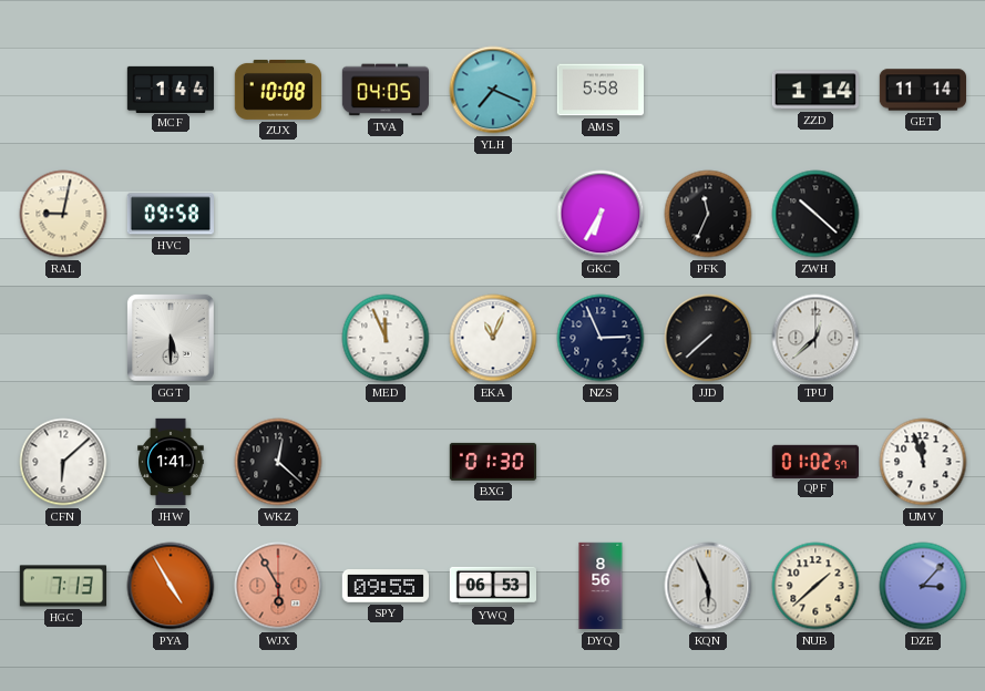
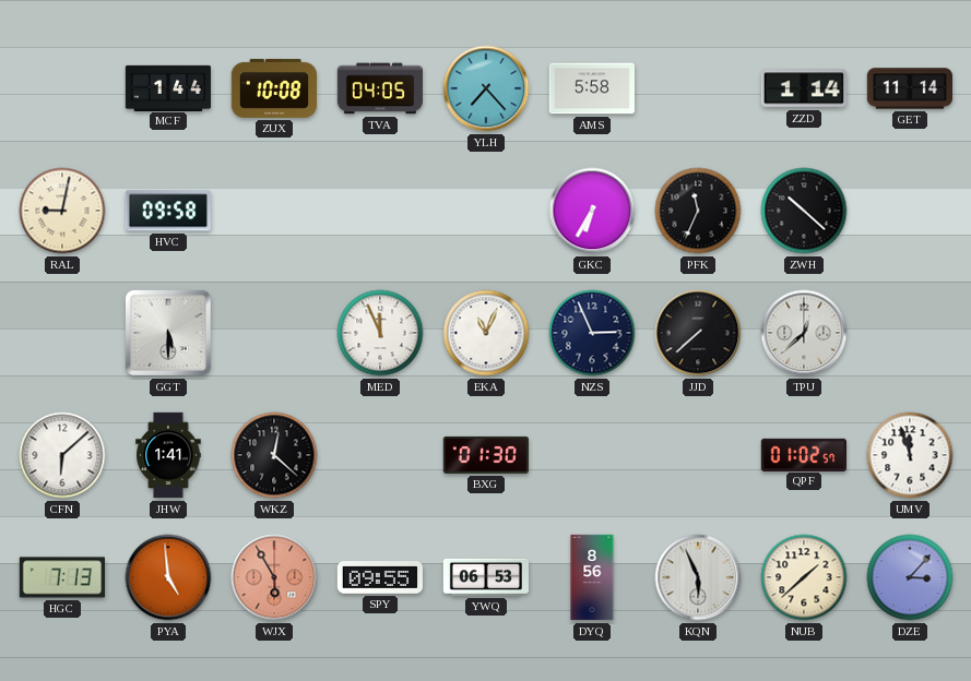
YLH: 7:19 -> 7:23
PYA: 4:55 -> 4:59
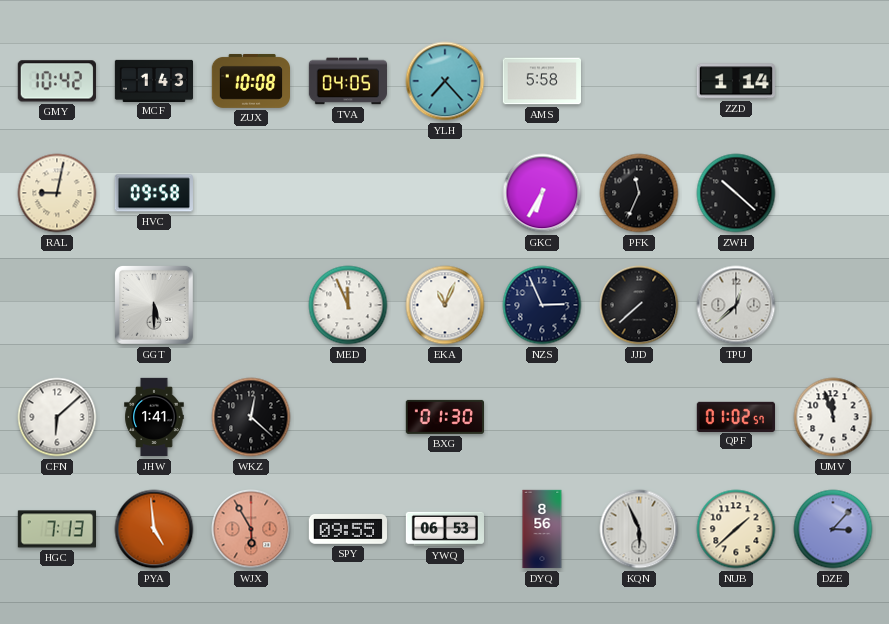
GMY: none -> 10:42
MCF: 1:44 -> 1:43
GET: 11:14 -> none
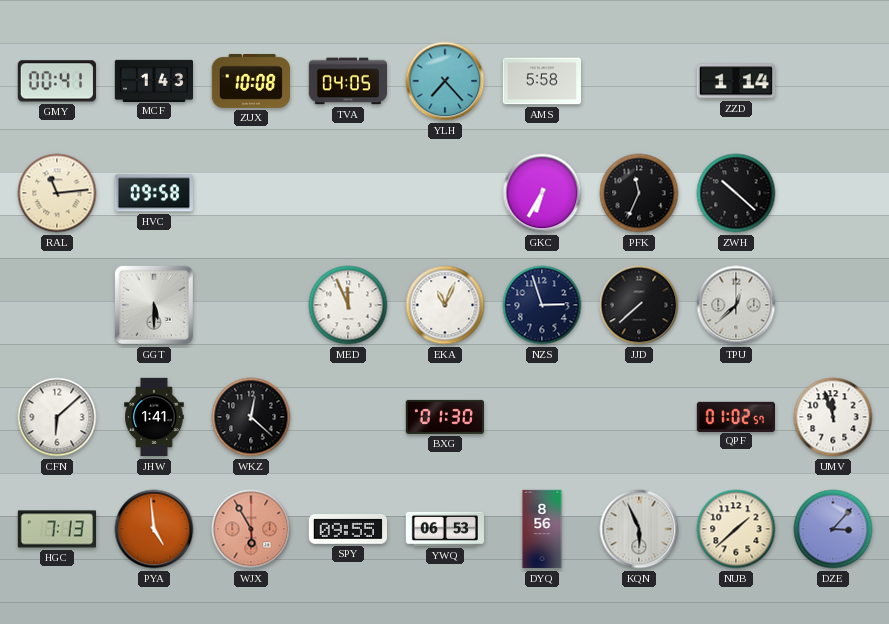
GMY: 10:42 -> 00:41
RAL: 9:02 -> 11:14
NZS: 2:56 -> 2:57
